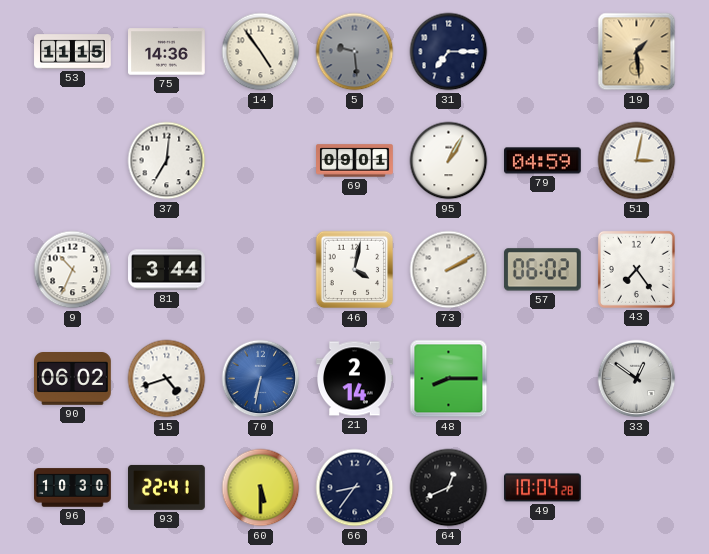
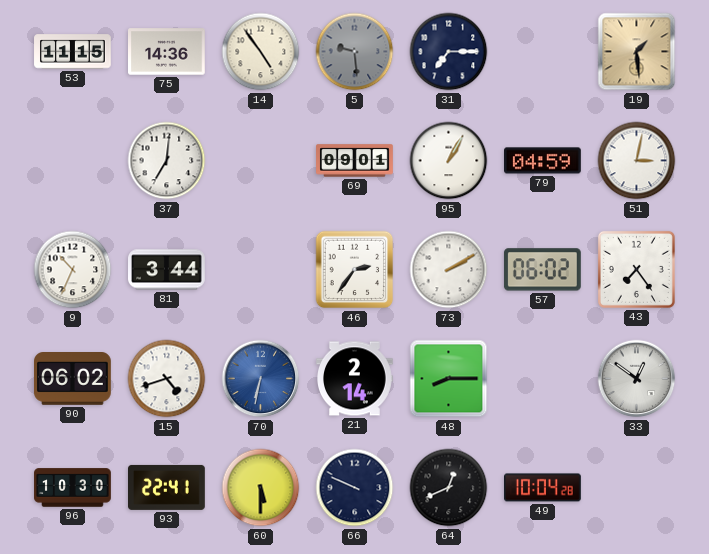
46: 4:02 -> 2:36
66: 8:36 -> 9:49
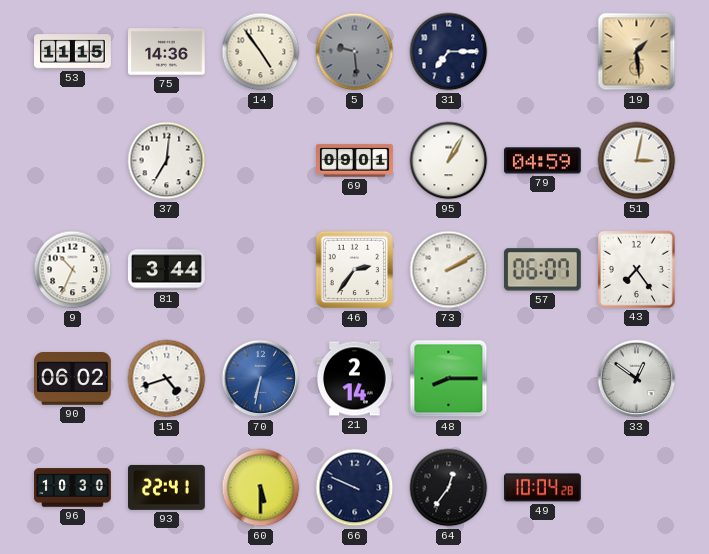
57: 06:02 -> 06:07
64: 12:41 -> 12:36
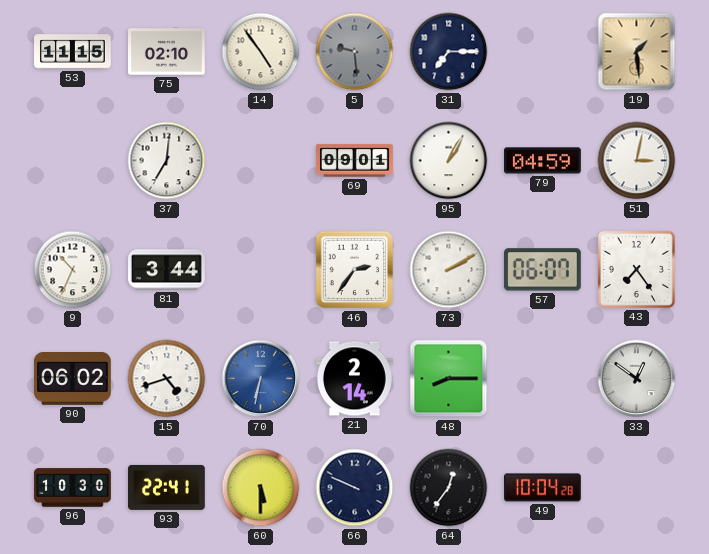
75: 14:36 -> 02:10
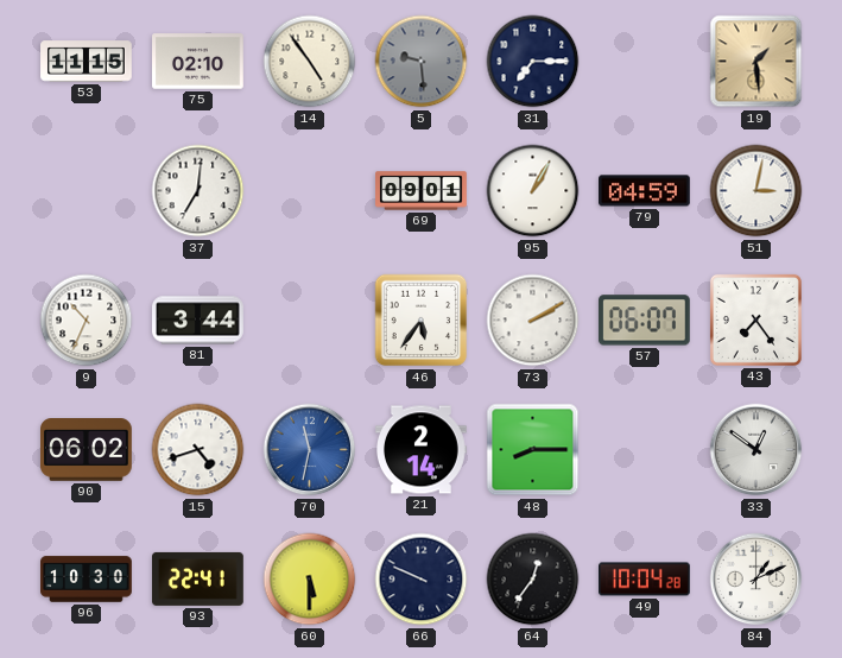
46: 2:36 -> 5:36
70: 6:32 -> 11:32
84: none -> 1:11
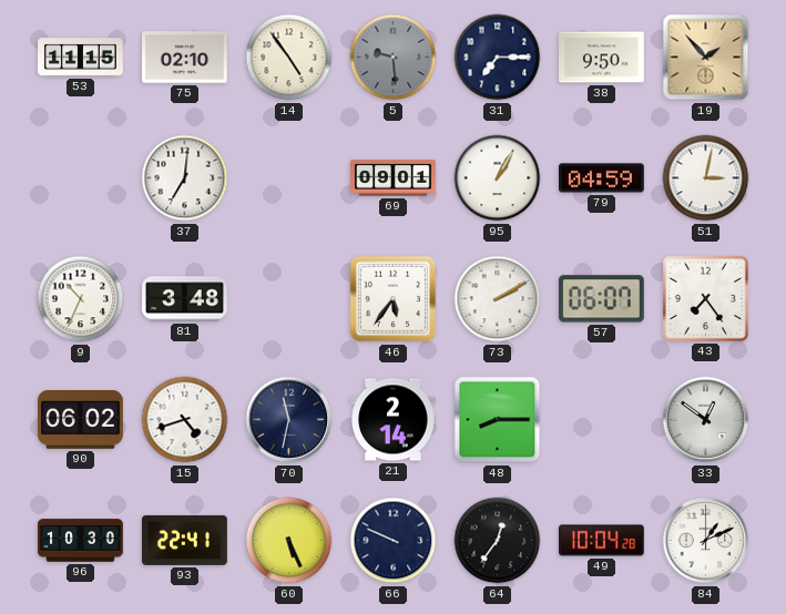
38: none -> 9:50
19: 1:29 -> 1:53
81: 3:44 -> 3:48
70 dial: blue -> navy
60: 5:30 -> 5:26
